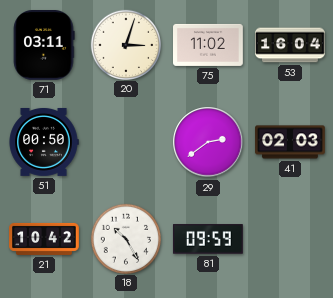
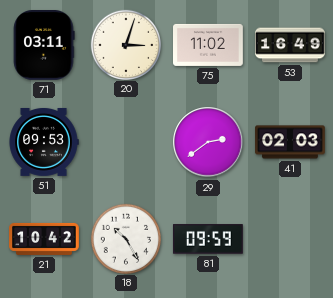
53: 16:04 -> 16:49
51: 00:50 -> 09:53
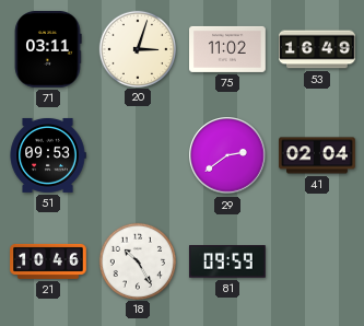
41: 02:03 -> 02:04
21: 10:42 -> 10:46
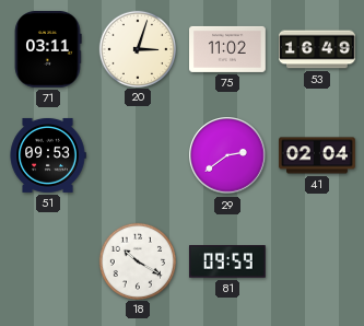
21: 10:46 -> none
18: 10:25 -> 10:20
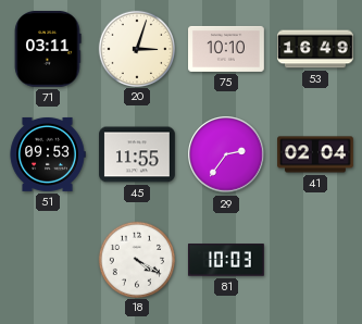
75: 11:02 -> 10:10
45: none -> 11:55
29: 2:39 -> 2:36
18: 10:20 -> 4:20
81: 09:59 -> 10:03
